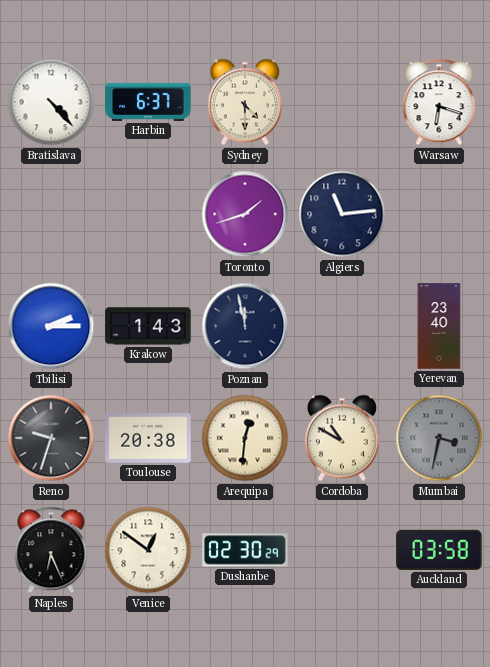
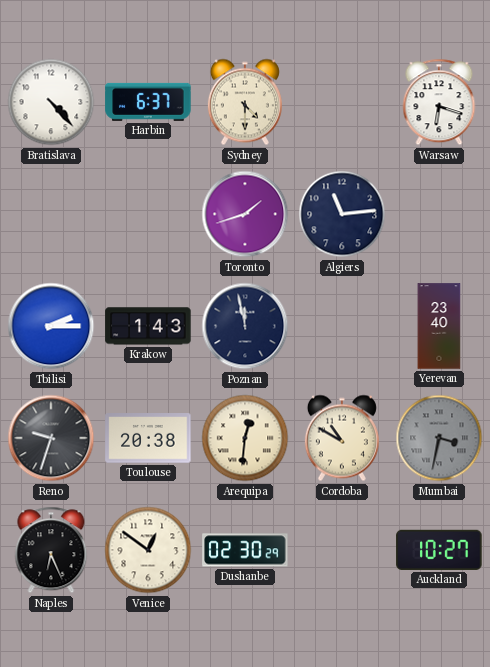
Auckland: 03:58 -> 10:27
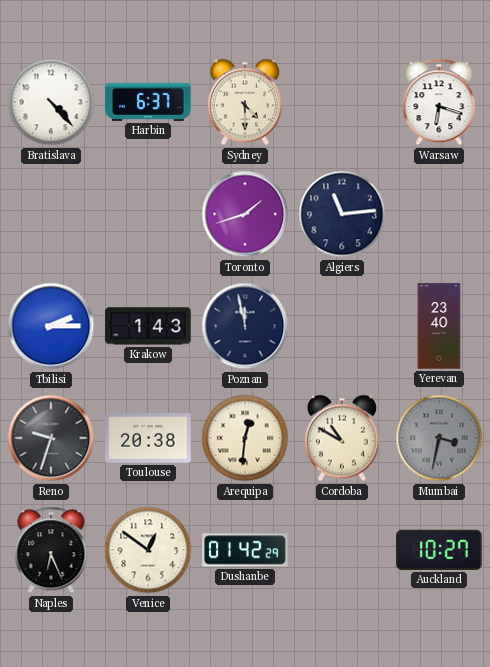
Dushanbe: 02:30 -> 01:42
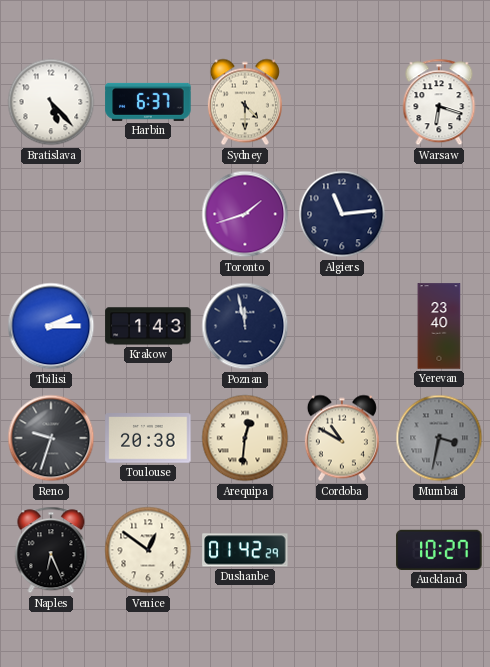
Bratislava: 4:23 -> 5:23
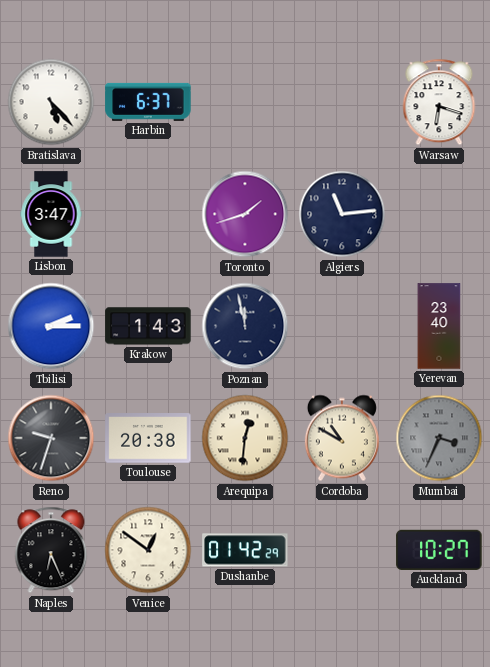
Sydney: 4:30 -> none
Lisbon: none -> 3:47
Mumbai: 3:32 -> 3:34
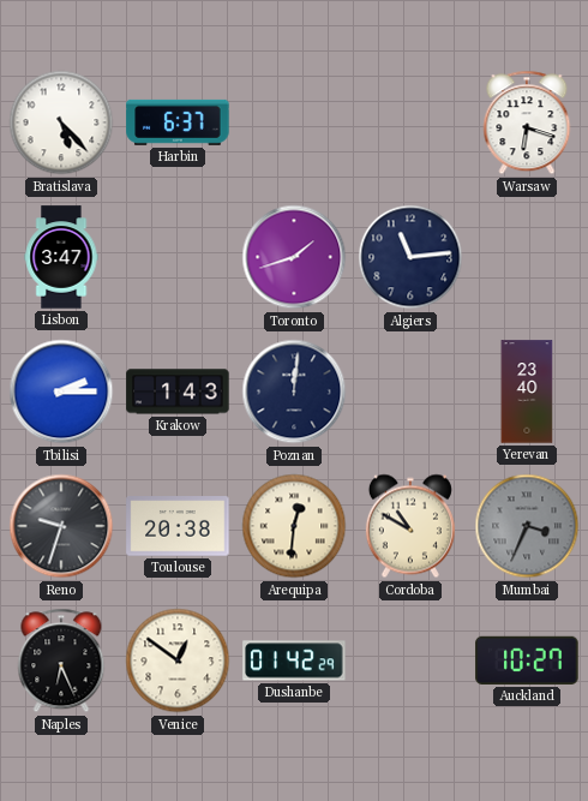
Poznan: 11:58 -> 12:01
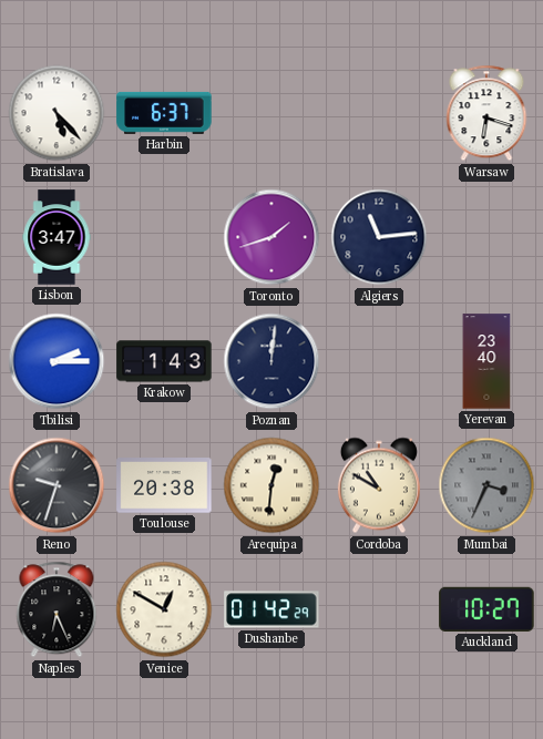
Venice: 12:51 -> 12:50
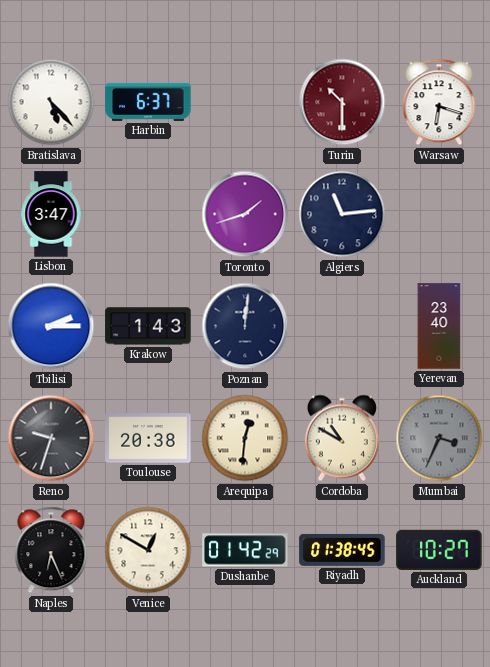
Turin: none -> 10:30
Riyadh: none -> 01:38
